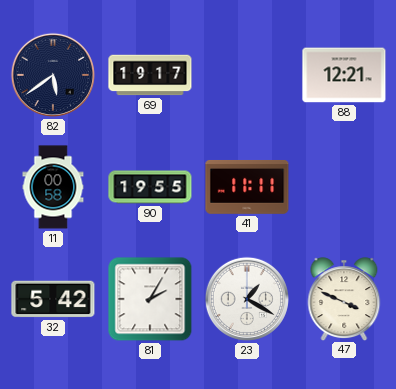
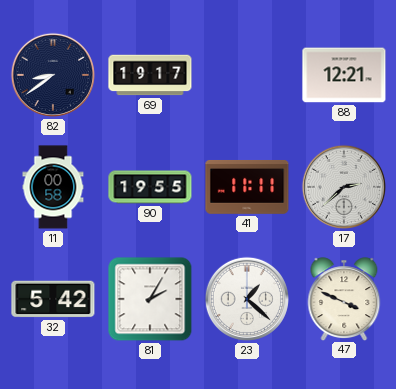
82: 5:39 -> 8:39
17: none -> 2:38
23: 1:20 -> 1:22
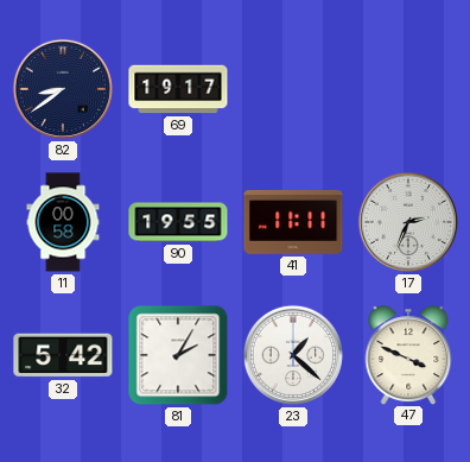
88: 12:21 -> none
17: 2:38 -> 2:34
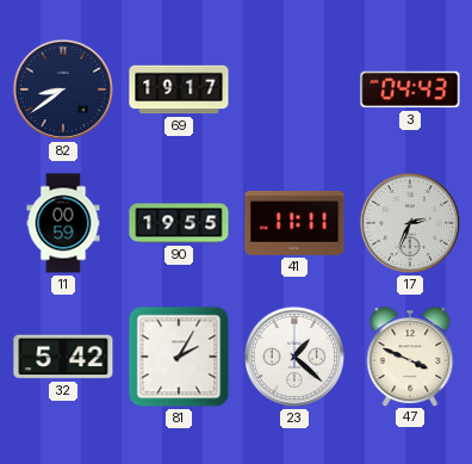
3: none -> 04:43
11: 00:58 -> 00:59
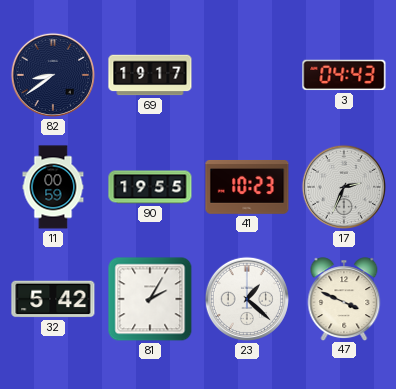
41: 11:11 -> 10:23
